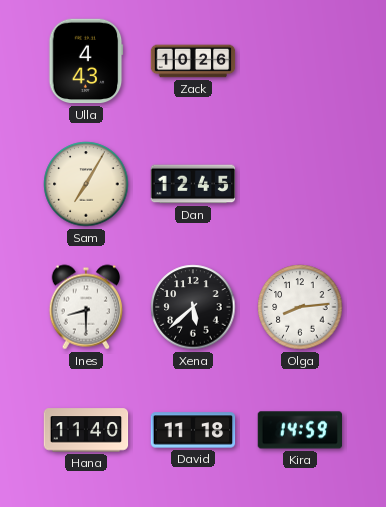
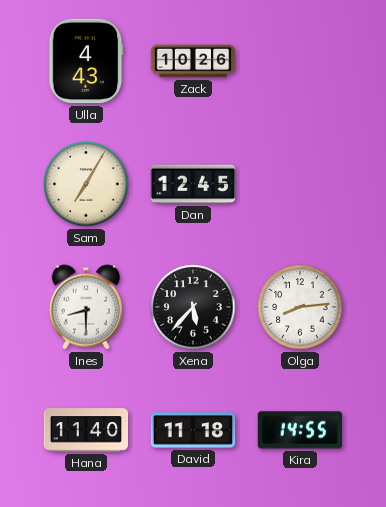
Xena: 5:38 -> 5:37
Kira: 14:59 -> 14:55
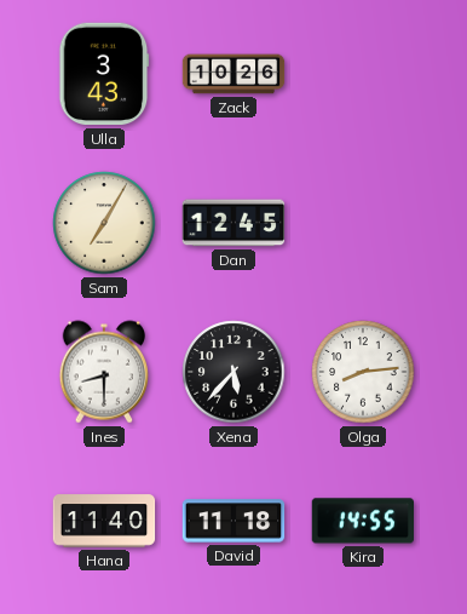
Ulla: 4:43 -> 3:43
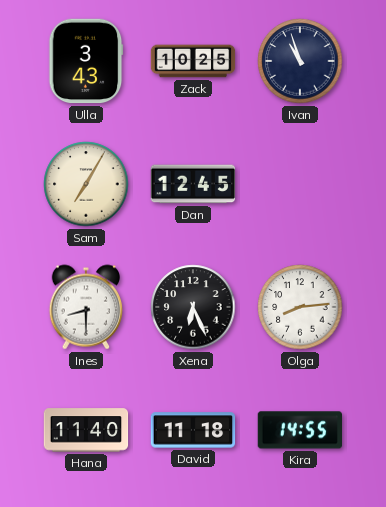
Zack: 10:26 -> 10:25
Ivan: none -> 10:57
Xena: 5:37 -> 6:26
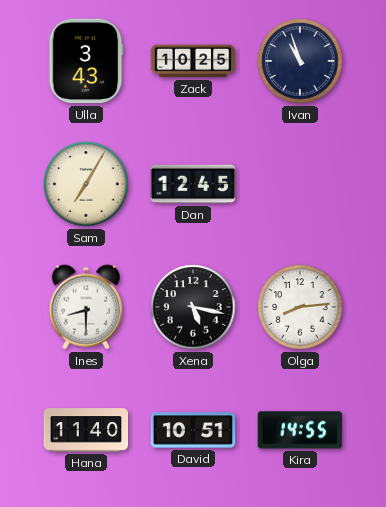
Xena: 6:26 -> 5:17
David: 11:18 -> 10:51
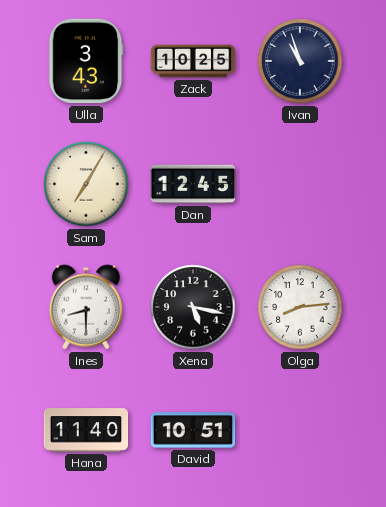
Kira: 14:55 -> none
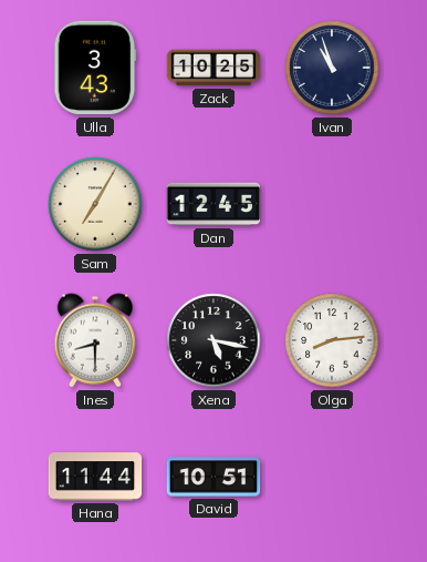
Hana: 11:40 -> 11:44
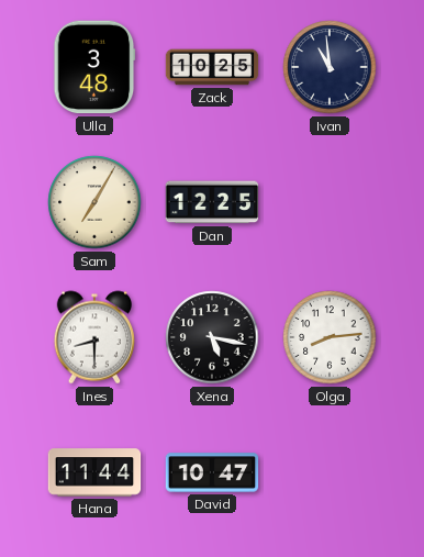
Ulla: 3:43 -> 3:48
Ivan: 10:57 -> 10:59
Dan: 12:45 -> 12:25
David: 10:51 -> 10:47
